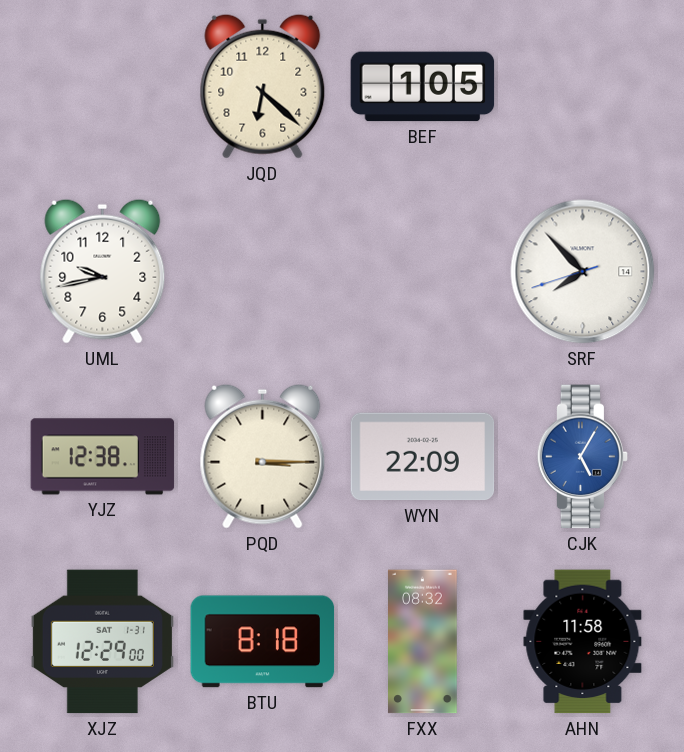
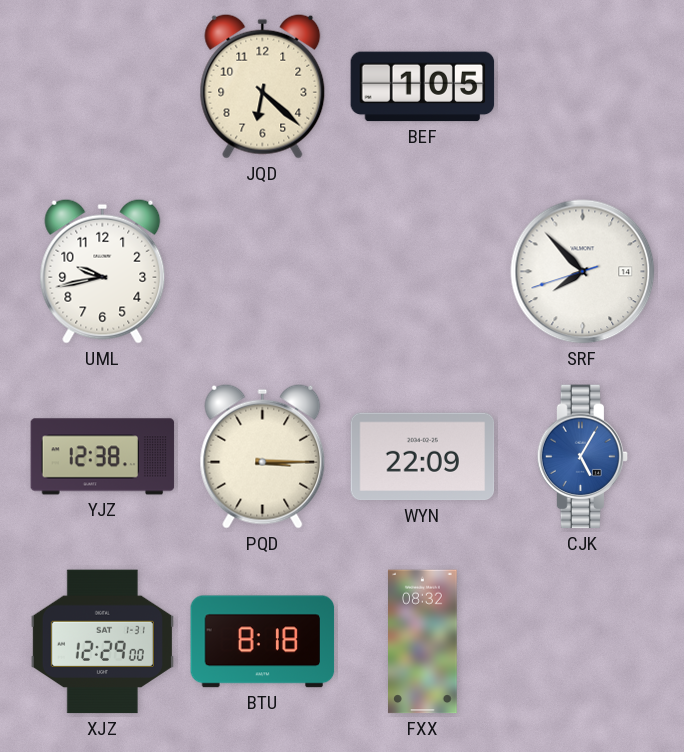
AHN: 11:58 -> none
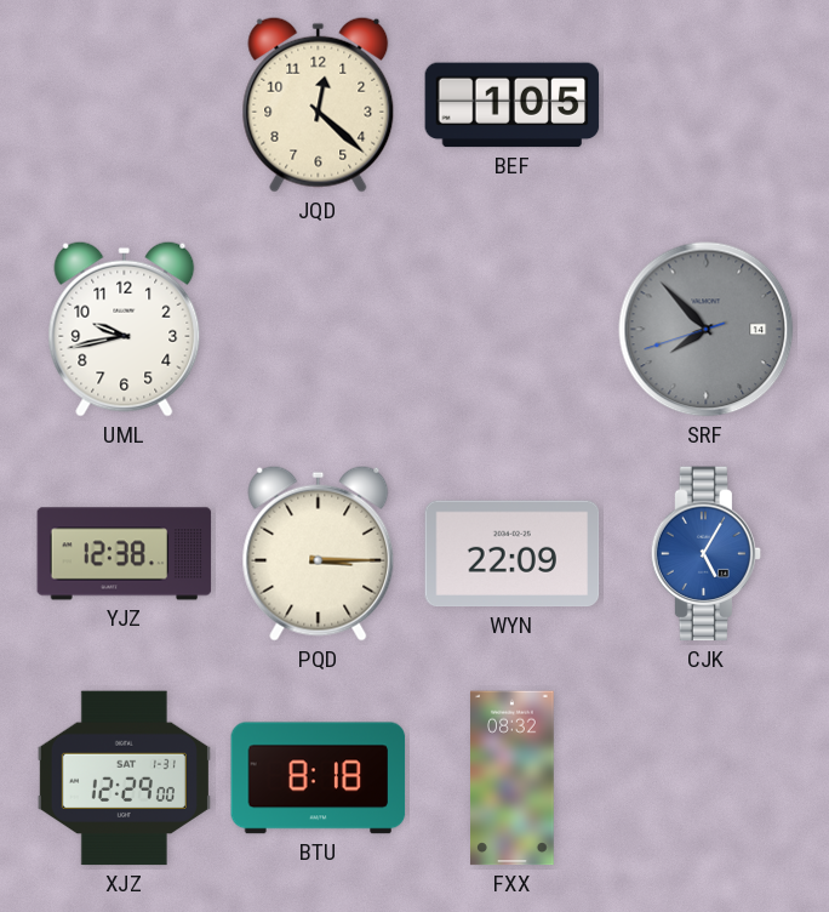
JQD: 6:22 -> 12:22
SRF dial: white -> grey
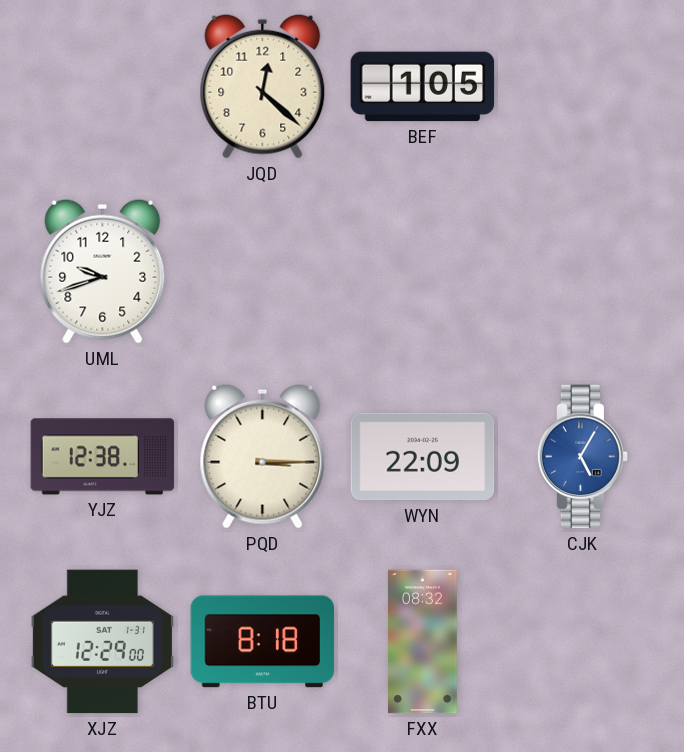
UML: 9:43 -> 9:42
SRF: 7:52 -> none
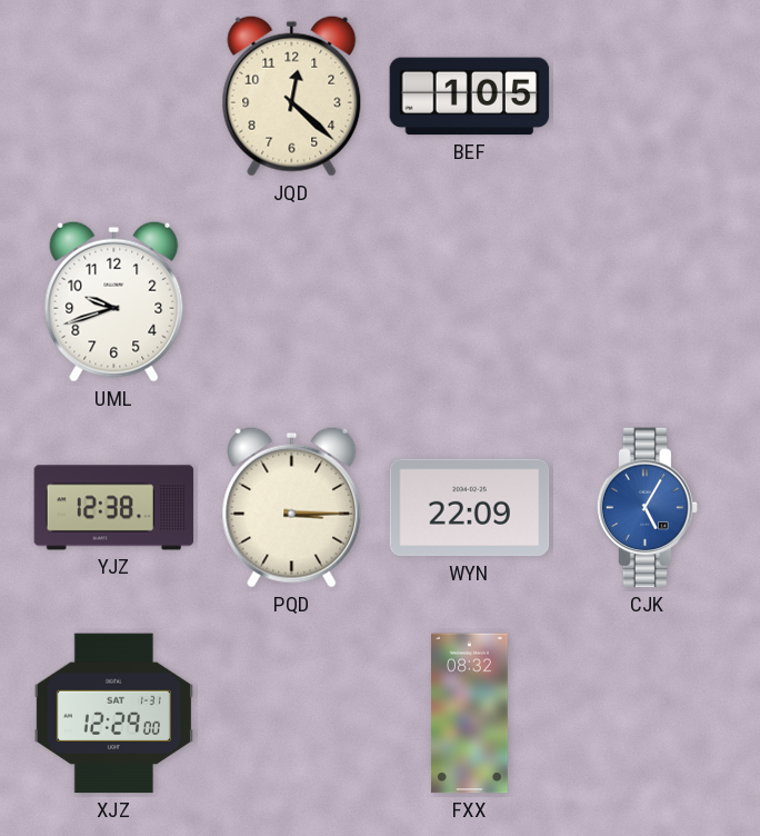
BTU: 8:18 -> none
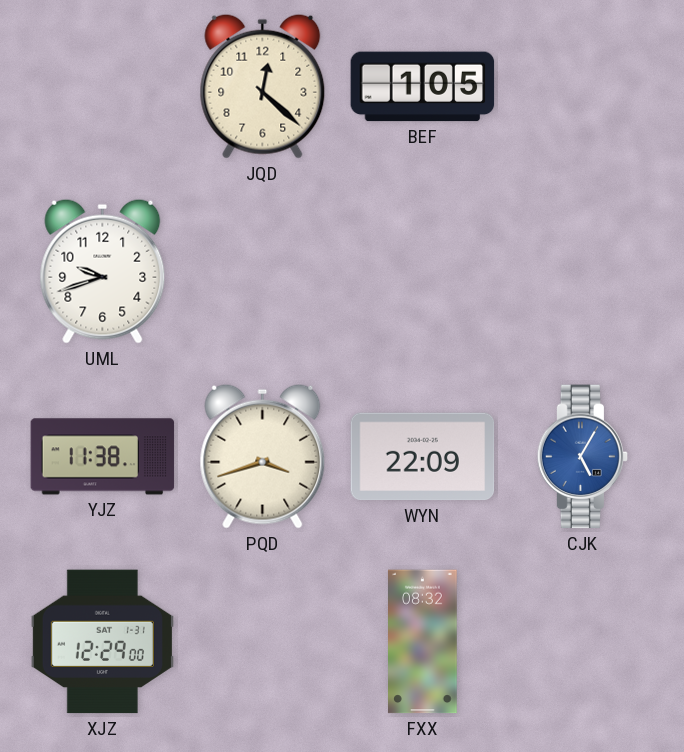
YJZ: 12:38 -> 11:38
PQD: 3:15 -> 3:42
